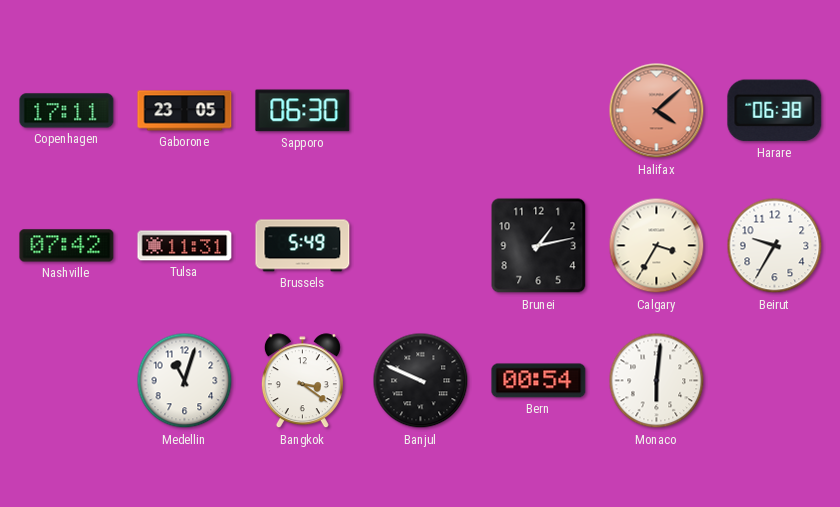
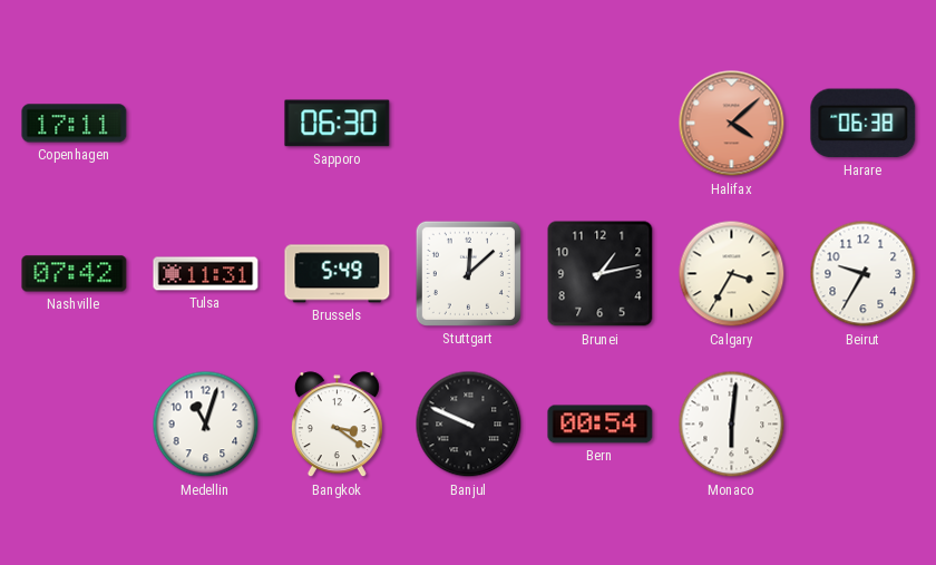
Gaborone: 23:05 -> none
Stuttgart: none -> 12:08
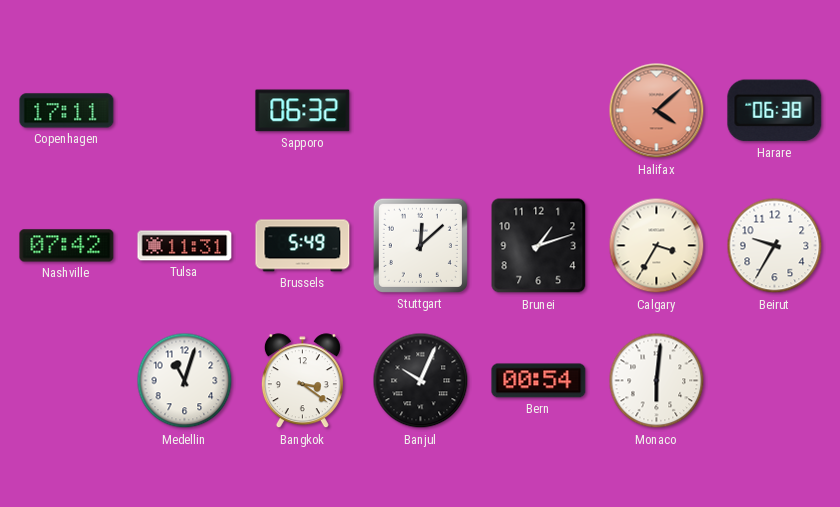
Sapporo: 06:30 -> 06:32
Brunei: 1:13 -> 1:12
Banjul: 9:49 -> 10:04
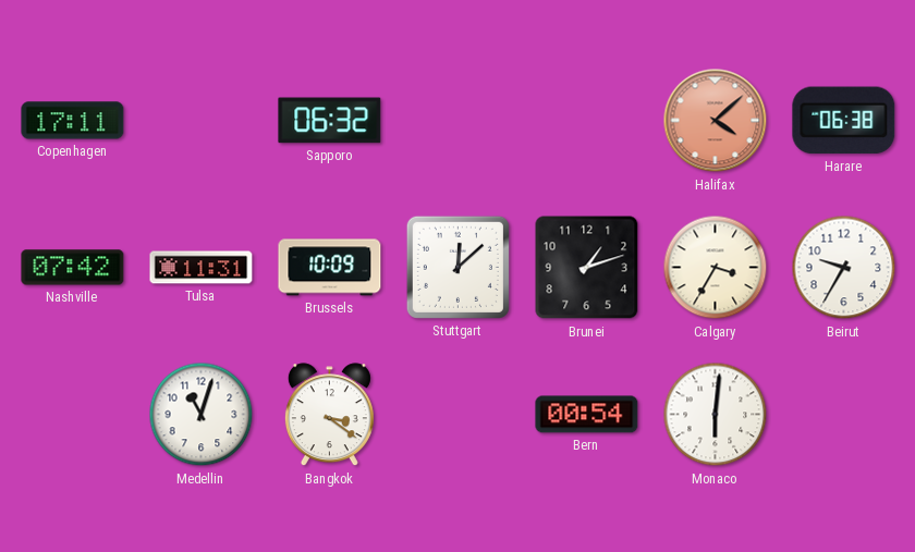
Brussels: 5:49 -> 10:09
Banjul: 10:04 -> none
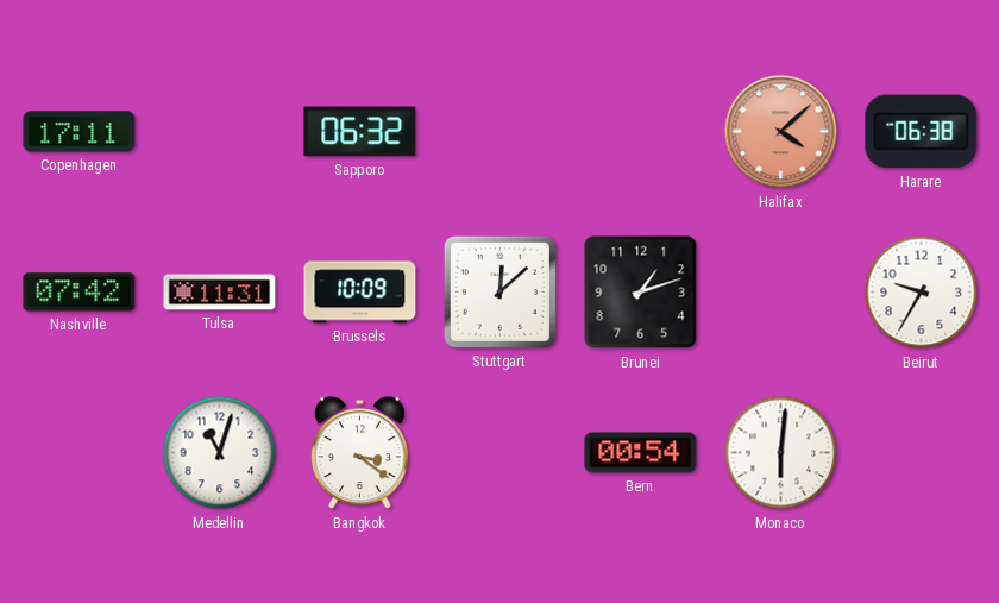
Calgary: 3:35 -> none
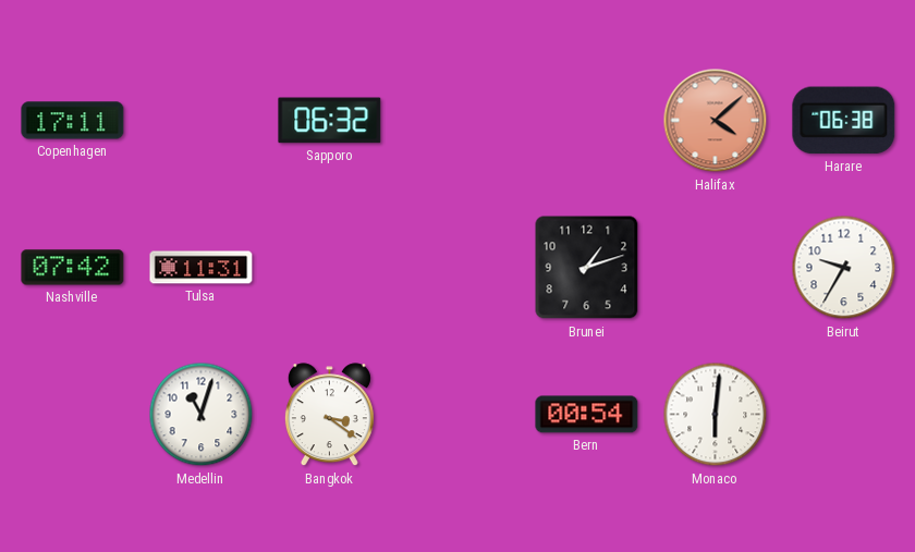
Brussels: 10:09 -> none
Stuttgart: 12:08 -> none
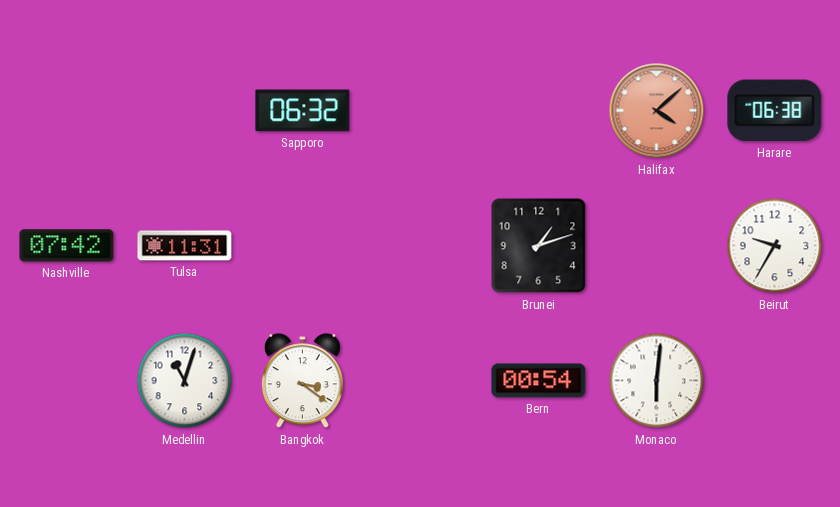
Copenhagen: 17:11 -> none
